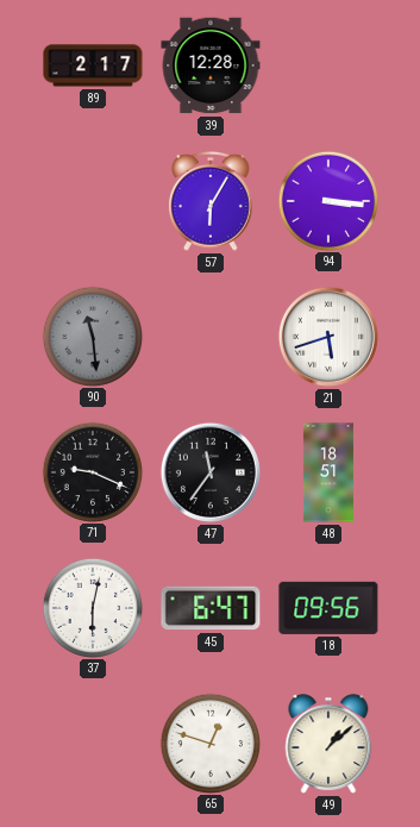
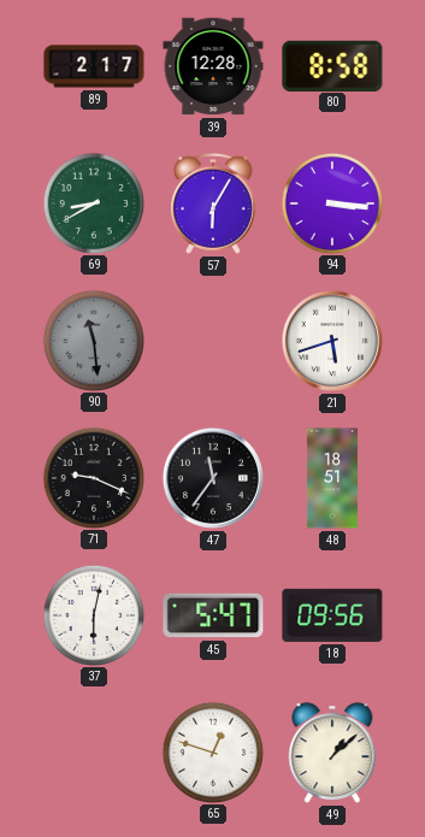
80: none -> 8:58
69: none -> 8:40
45: 6:47 -> 5:47
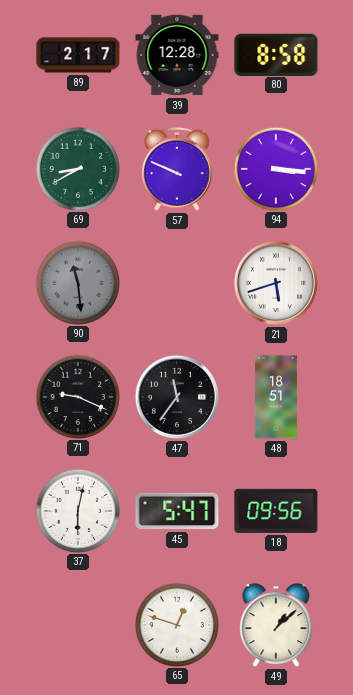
57: 6:05 -> 9:49
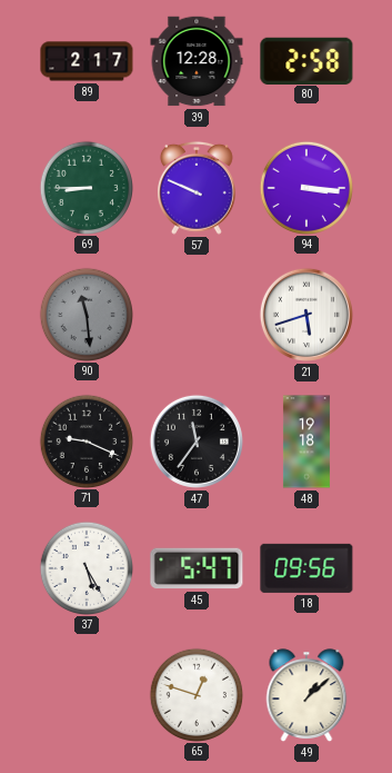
80: 8:58 -> 2:58
69: 8:40 -> 8:45
48: 18:51 -> 19:18
37: 6:02 -> 5:25
